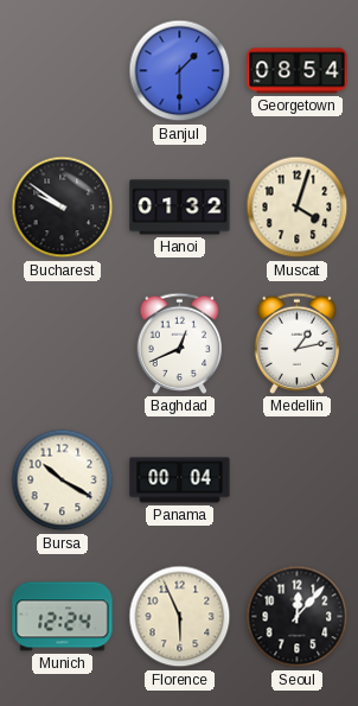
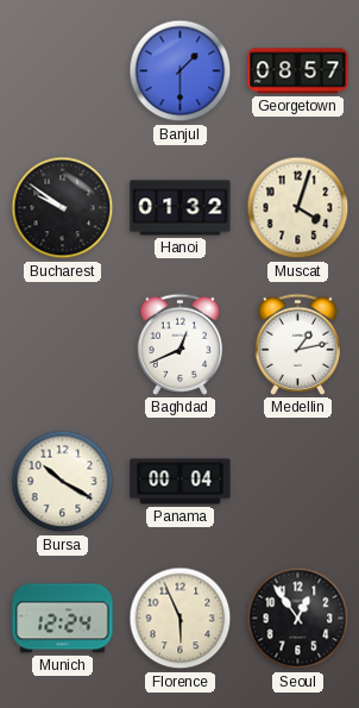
Georgetown: 08:54 -> 08:57
Seoul: 12:07 -> 12:54
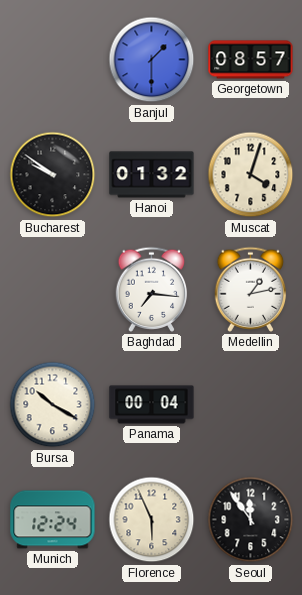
Baghdad: 12:41 -> 7:16
Seoul: 12:54 -> 11:54
